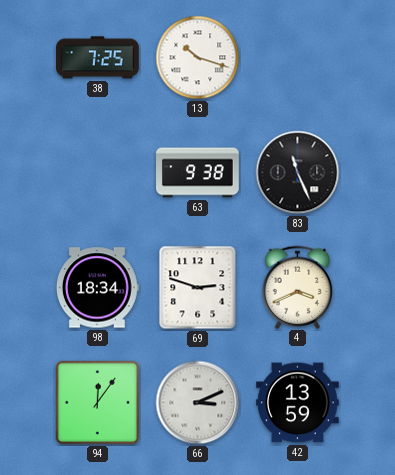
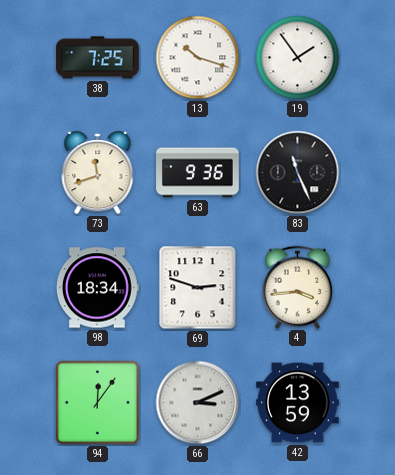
19: none -> 1:54
73: none -> 11:42
63: 9:38 -> 9:36
4: 3:41 -> 3:44
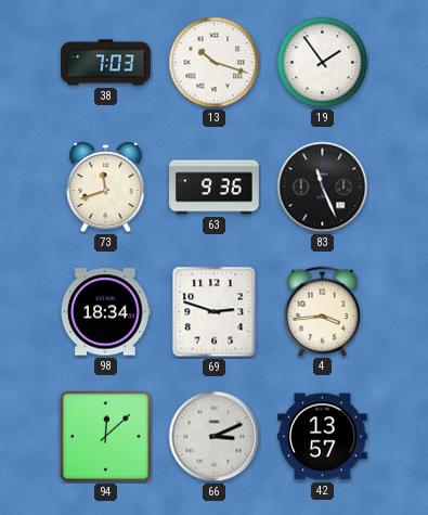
38: 7:25 -> 7:03
94: 12:06 -> 12:08
42: 13:59 -> 13:57
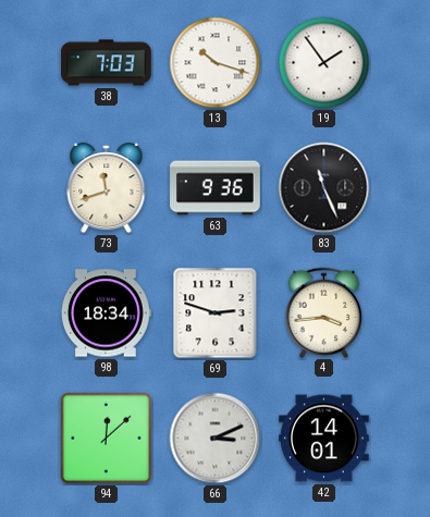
42: 13:57 -> 14:01
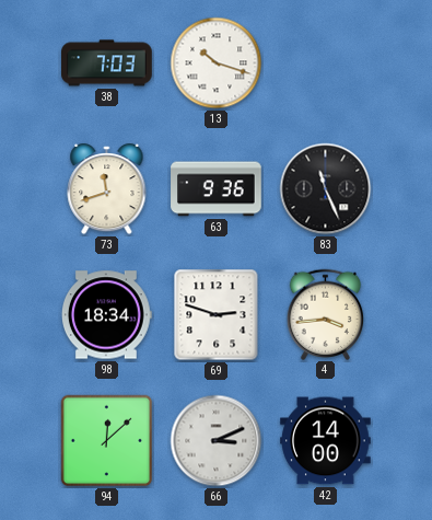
19: 1:54 -> none
42: 14:01 -> 14:00
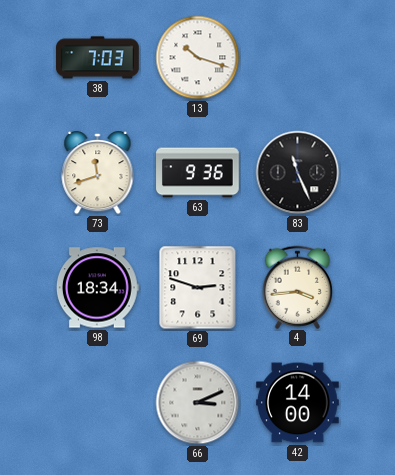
94: 12:08 -> none
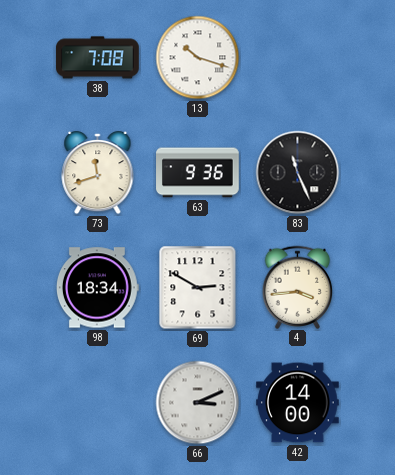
38: 7:03 -> 7:08
69: 2:48 -> 2:50
